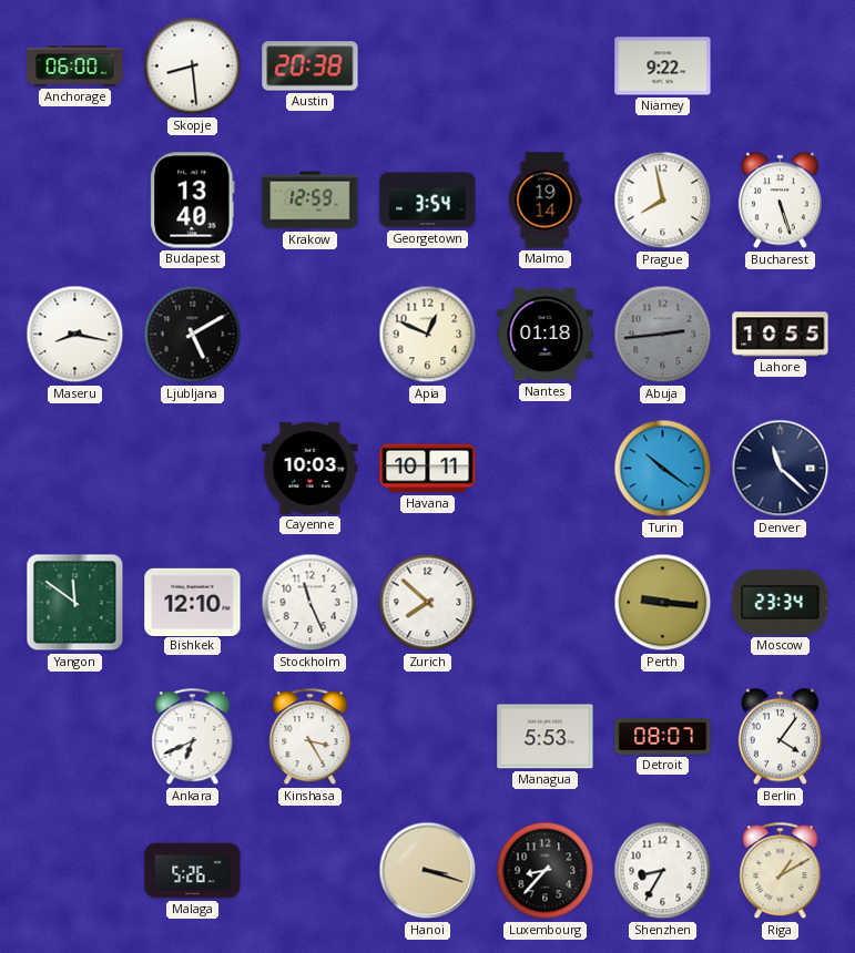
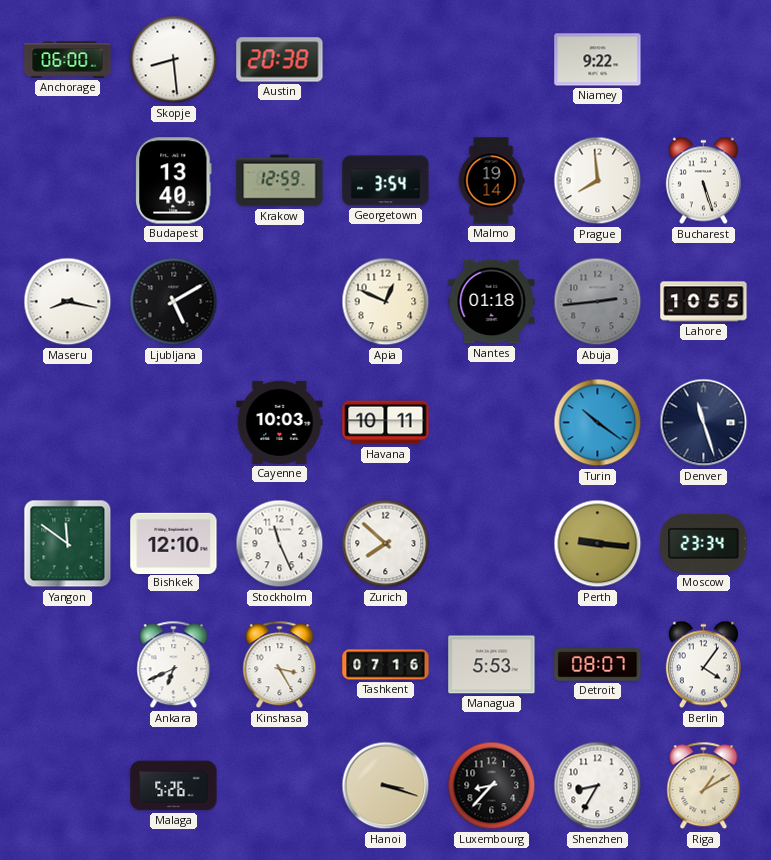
Prague: 7:58 -> 7:59
Denver: 11:22 -> 11:27
Tashkent: none -> 07:16
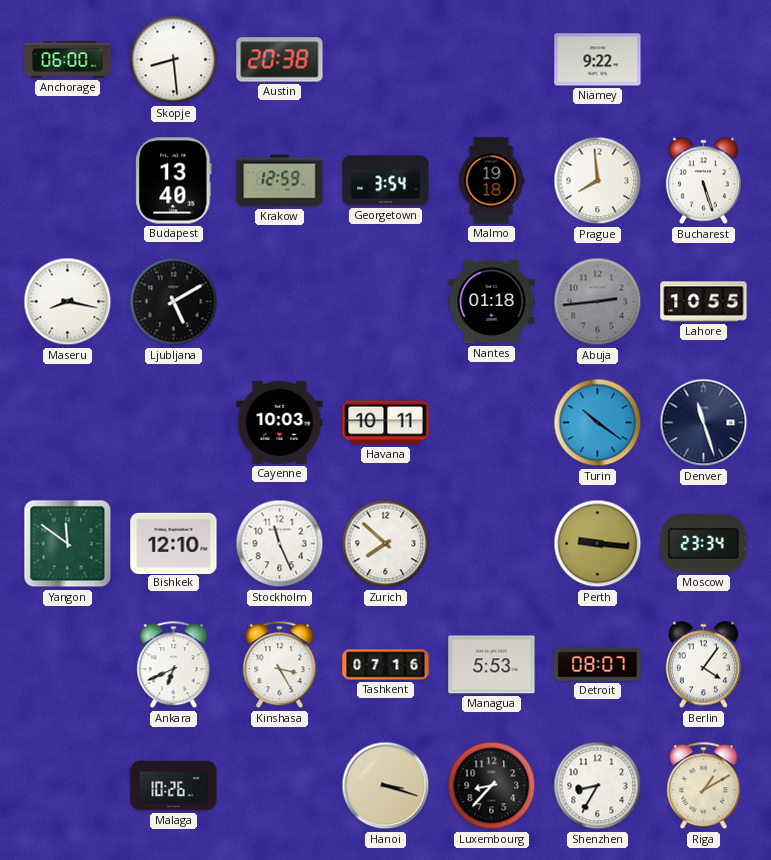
Malmo: 19:14 -> 19:18
Apia: 12:49 -> none
Malaga: 5:26 -> 10:26
